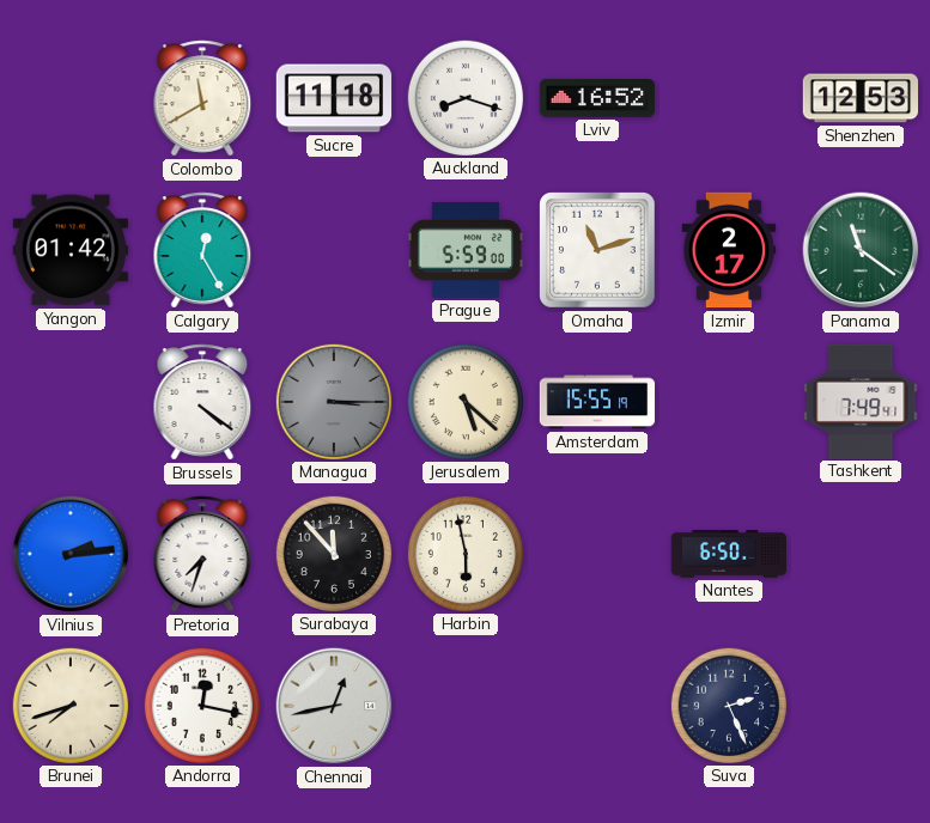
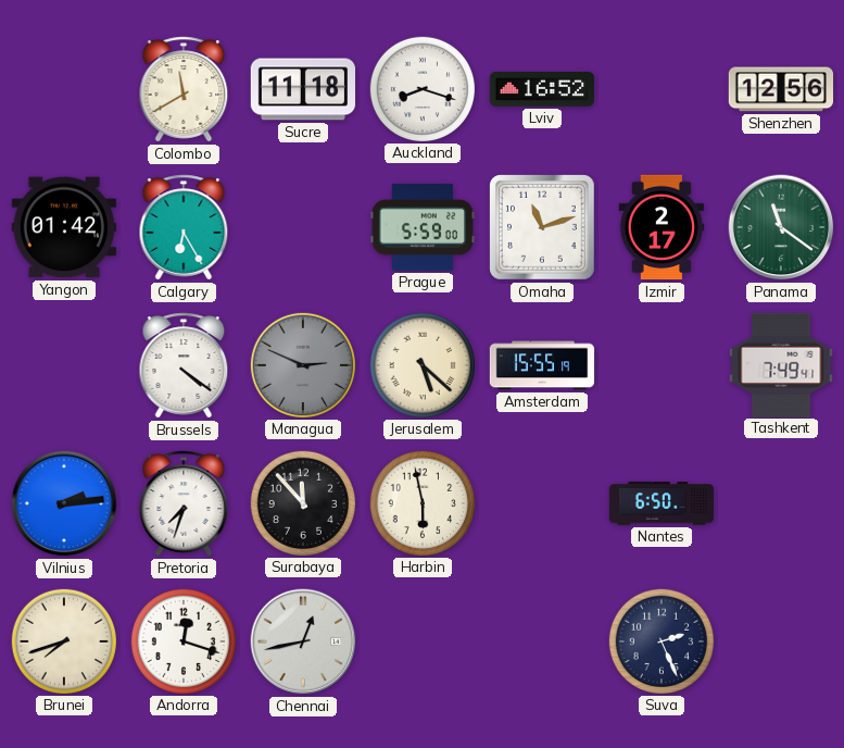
Shenzhen: 12:53 -> 12:56
Calgary: 12:25 -> 6:25
Managua: 3:15 -> 2:49
Andorra: 12:17 -> 12:18
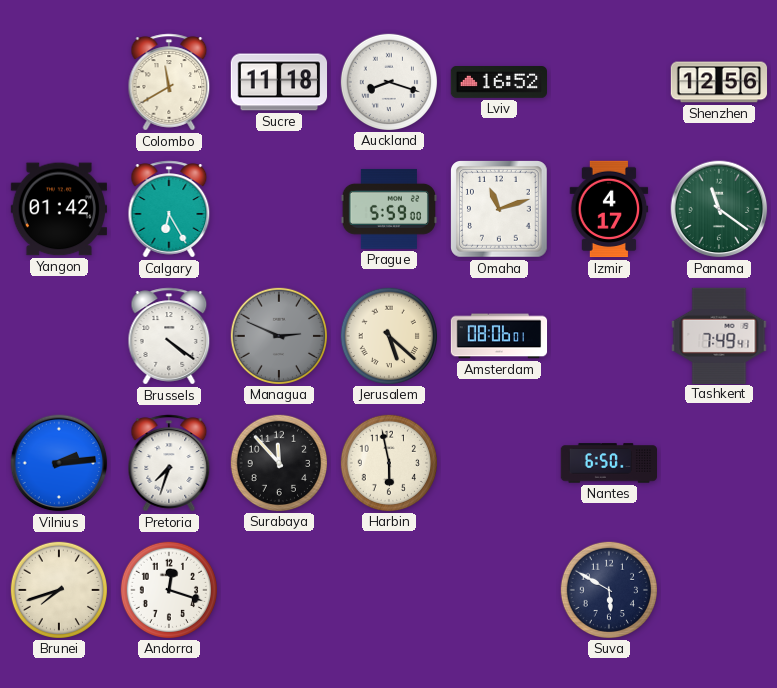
Izmir: 2:17 -> 4:17
Amsterdam: 15:55 -> 08:06
Chennai: 12:43 -> none
Suva: 2:26 -> 5:50
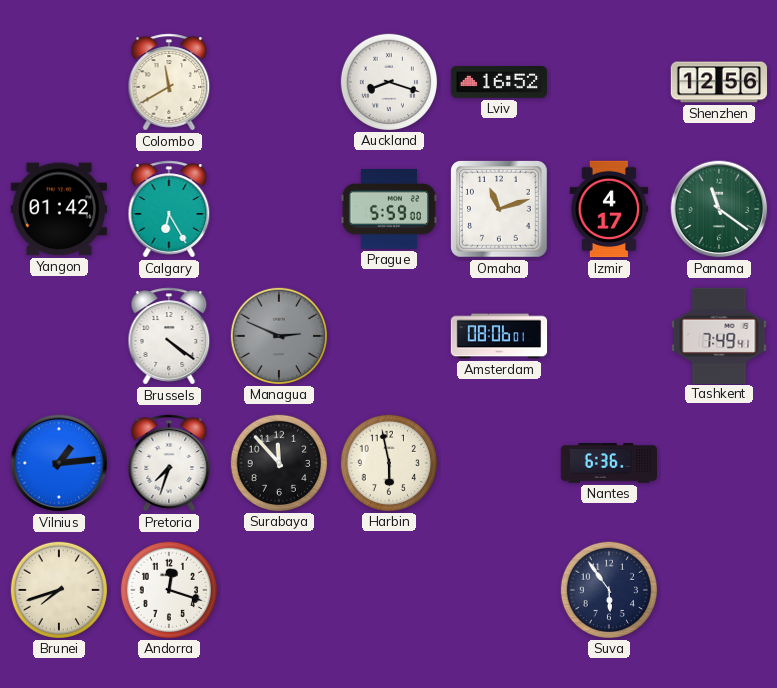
Sucre: 11:18 -> none
Jerusalem: 5:22 -> none
Vilnius: 2:14 -> 1:14
Nantes: 6:50 -> 6:36
Suva: 5:50 -> 5:54
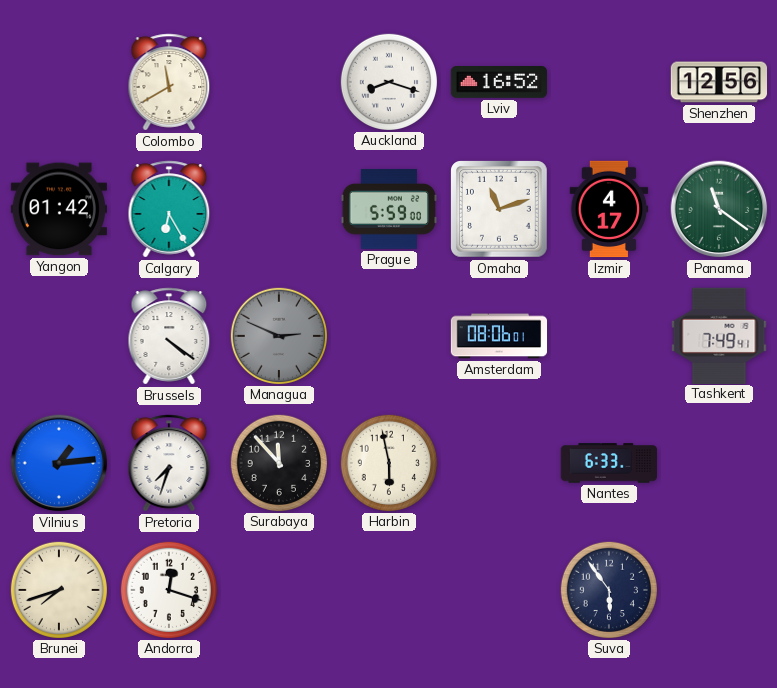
Nantes: 6:36 -> 6:33
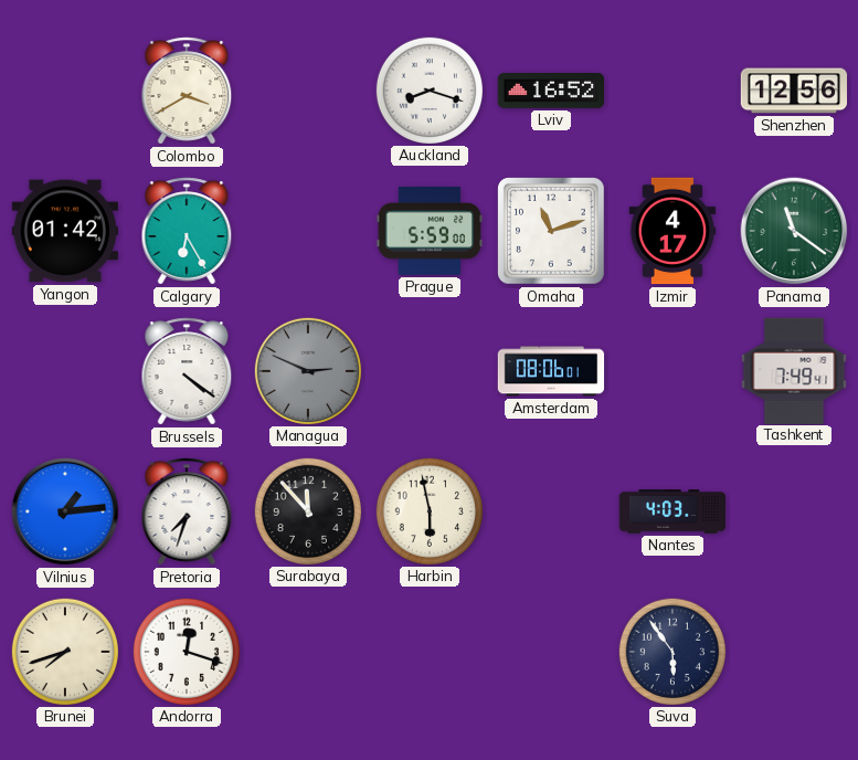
Colombo: 11:40 -> 3:40
Nantes: 6:33 -> 4:03
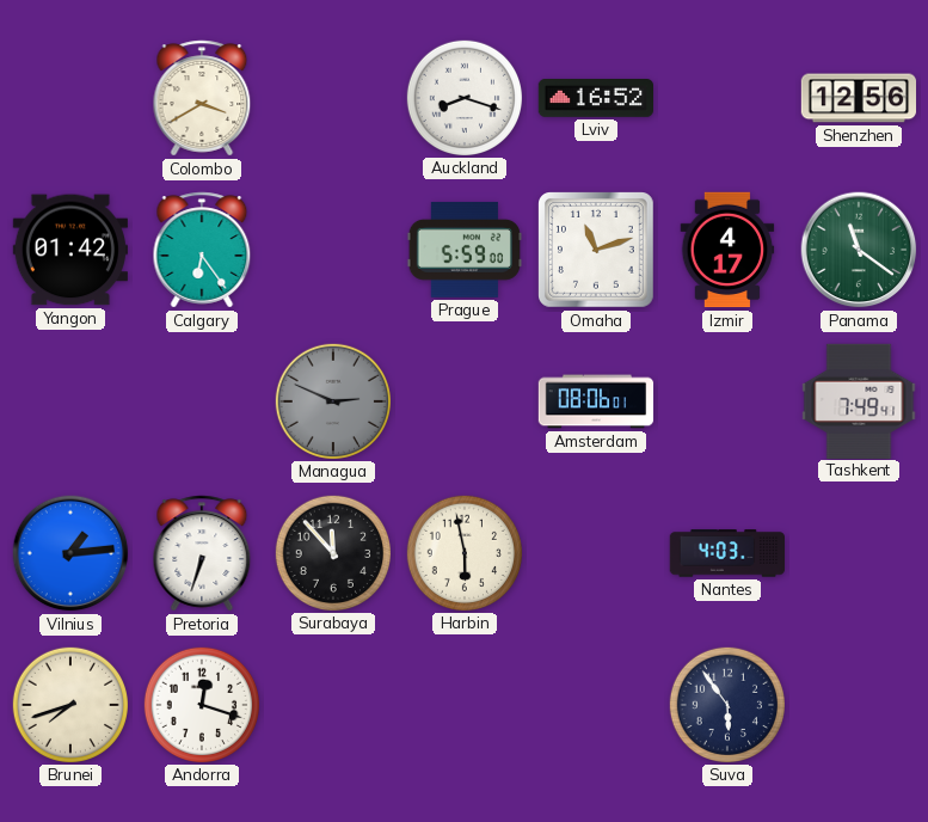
Calgary: 6:25 -> 6:24
Brussels: 4:21 -> none
Pretoria: 7:33 -> 6:33
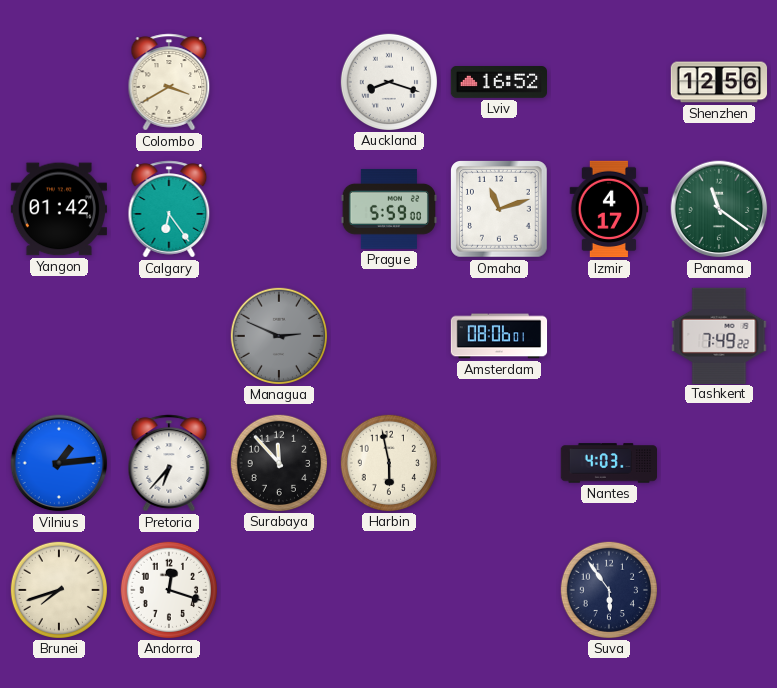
Tashkent: 7:49:41 -> 7:49:22
Pretoria: 6:33 -> 6:37
